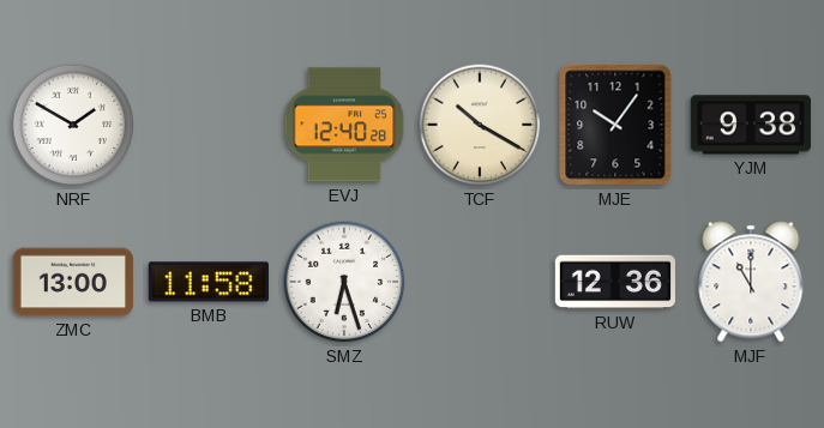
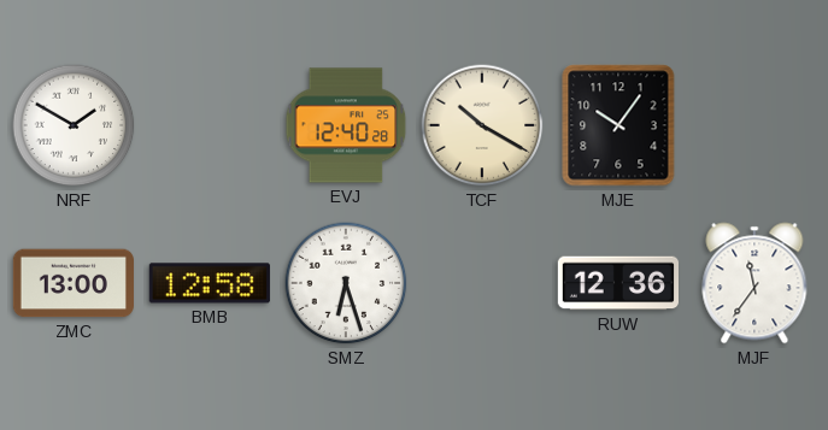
YJM: 9:38 -> none
BMB: 11:58 -> 12:58
MJF: 11:00 -> 11:36
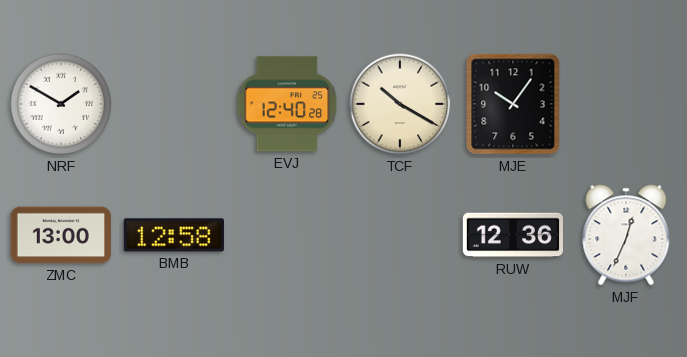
SMZ: 6:27 -> none
MJF: 11:36 -> 12:34
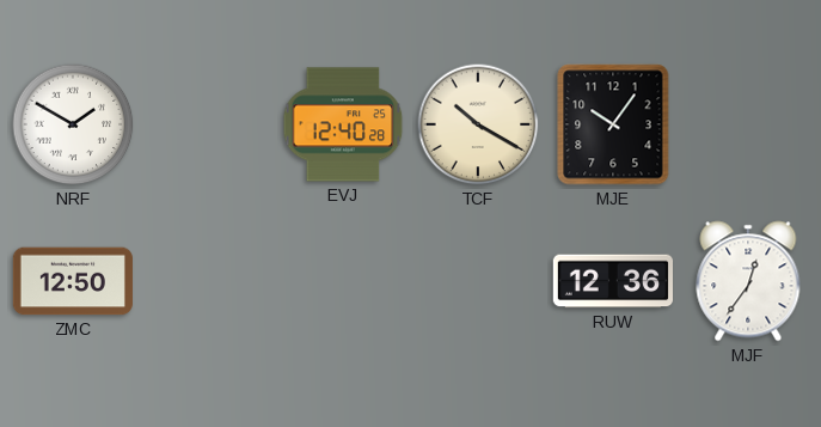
ZMC: 13:00 -> 12:50
BMB: 12:58 -> none
MJF: 12:34 -> 12:36
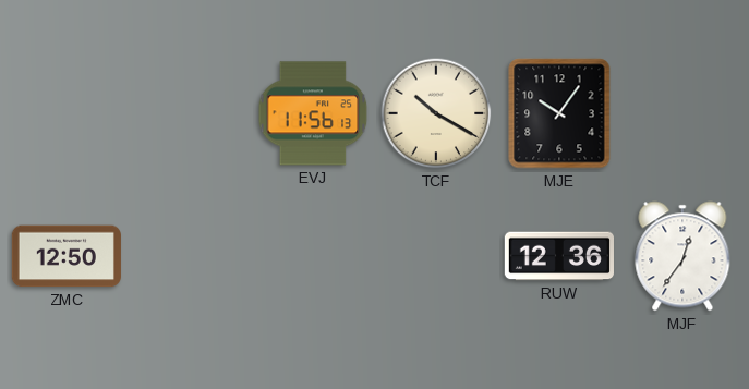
NRF: 1:50 -> none
EVJ: 12:40 -> 11:56
